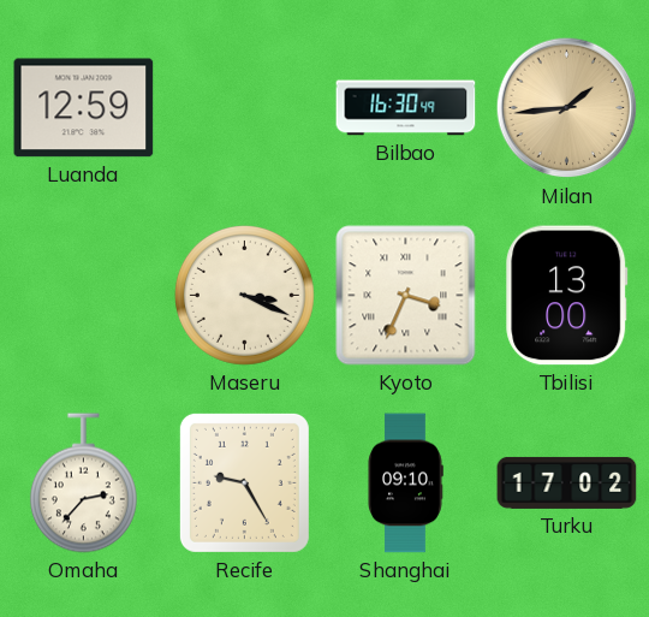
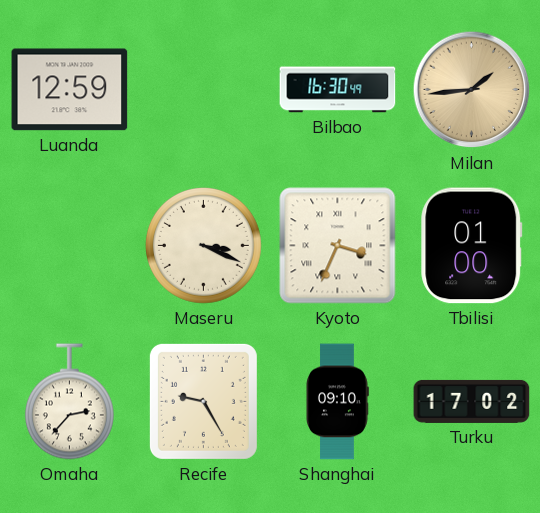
Tbilisi: 13:00 -> 01:00
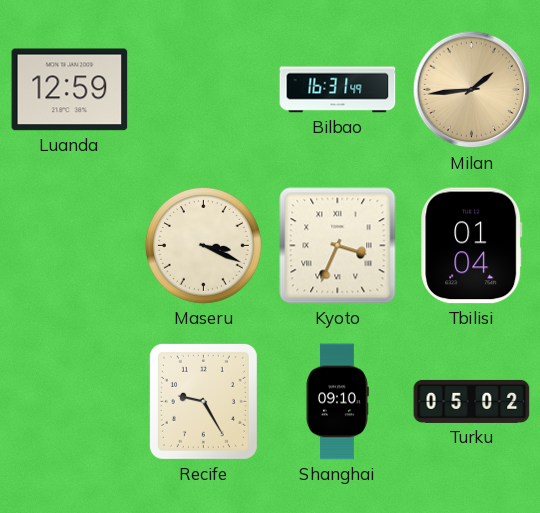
Bilbao: 16:30 -> 16:31
Tbilisi: 01:00 -> 01:04
Omaha: 2:37 -> none
Turku: 17:02 -> 05:02
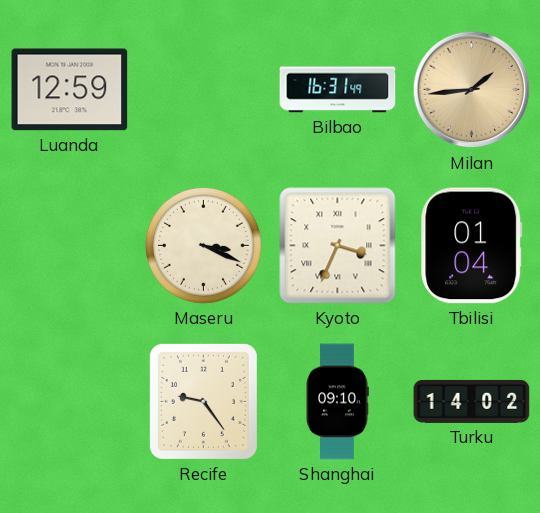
Recife: 9:25 -> 9:24
Turku: 05:02 -> 14:02
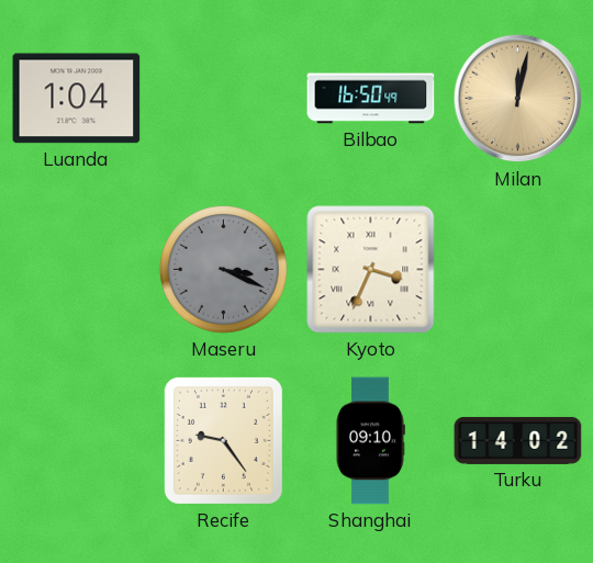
Luanda: 12:59 -> 1:04
Bilbao: 16:31 -> 16:50
Milan: 1:44 -> 12:02
Maseru dial: cream -> grey
Tbilisi: 01:04 -> none
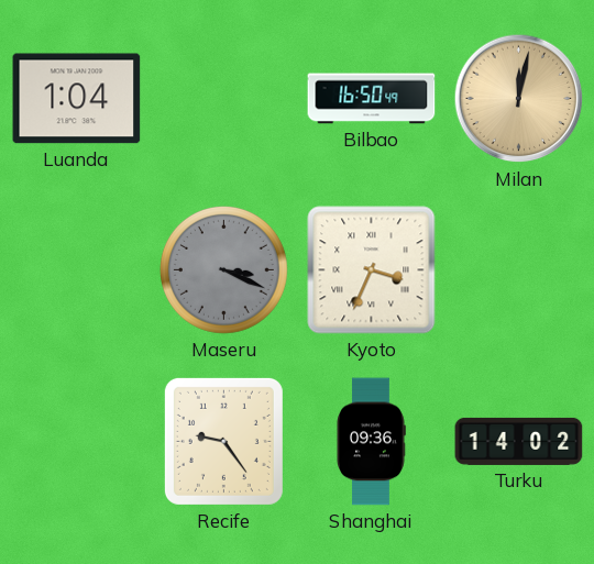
Shanghai: 09:10 -> 09:36
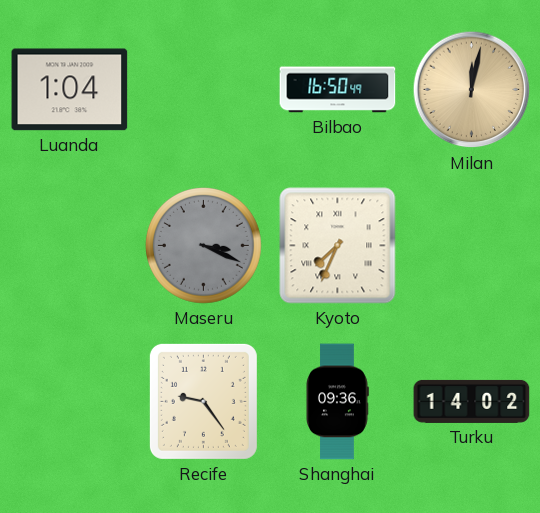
Kyoto: 3:34 -> 7:34
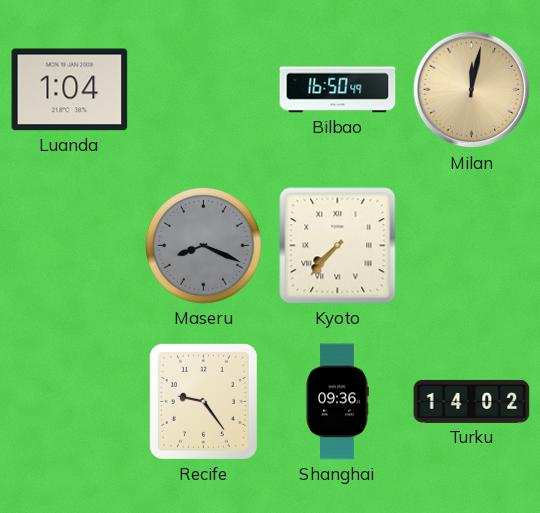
Maseru: 3:19 -> 8:19
Kyoto: 7:34 -> 7:37
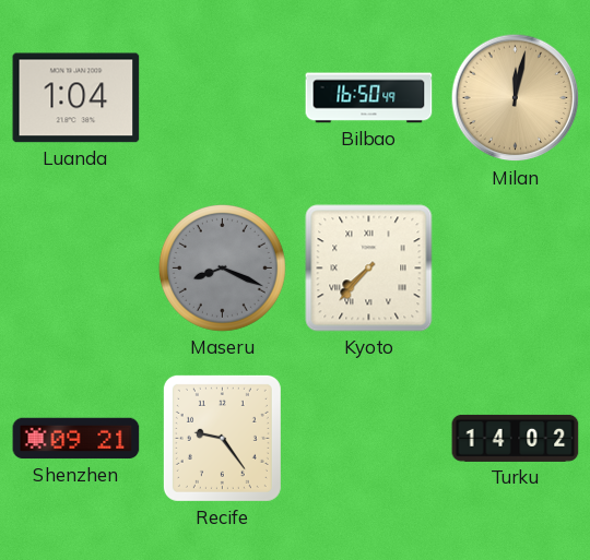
Shenzhen: none -> 09:21
Shanghai: 09:36 -> none
